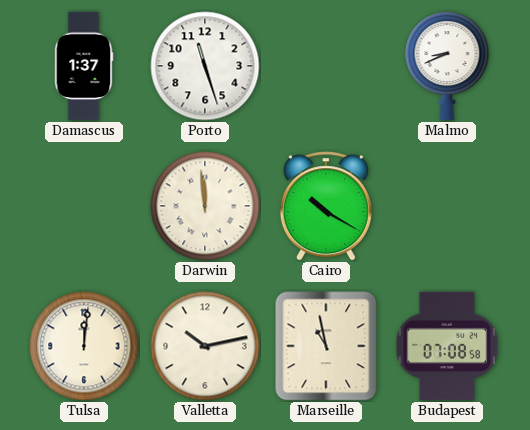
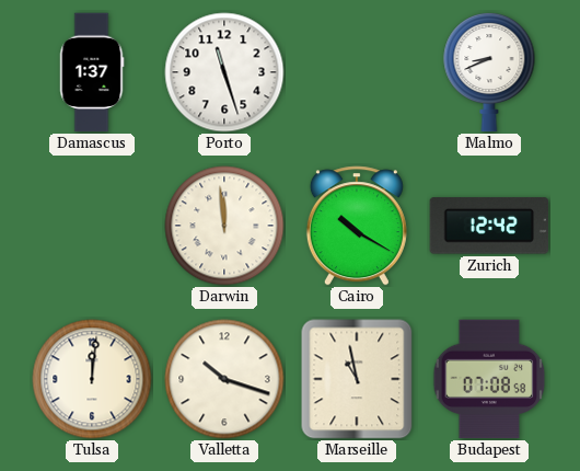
Zurich: none -> 12:42
Valletta: 10:13 -> 10:18
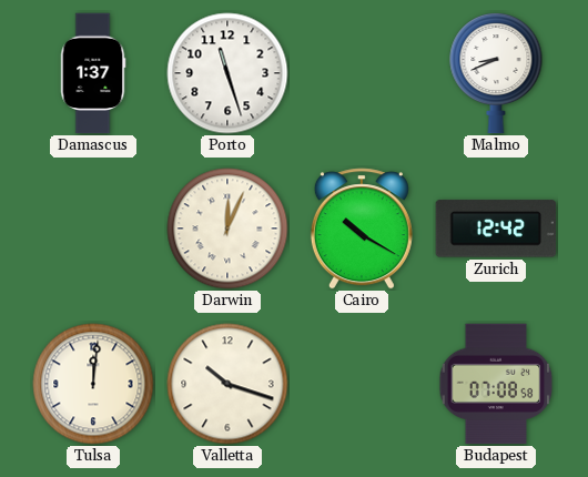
Darwin: 11:59 -> 12:04
Marseille: 10:58 -> none
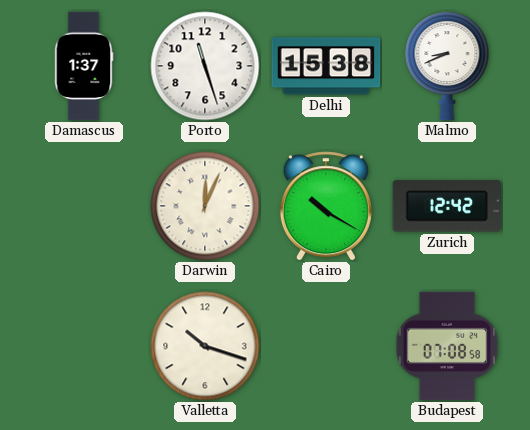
Delhi: none -> 15:38
Tulsa: 12:01 -> none
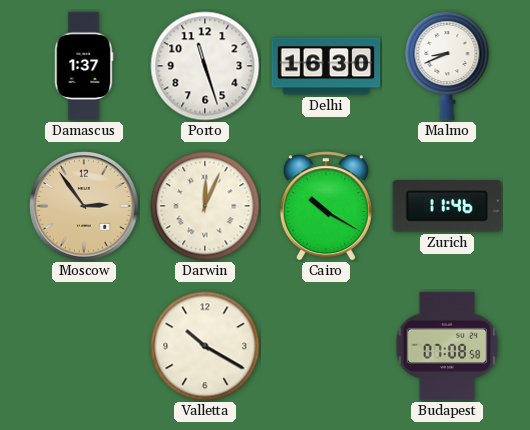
Delhi: 15:38 -> 16:30
Moscow: none -> 2:54
Zurich: 12:42 -> 11:46
Valletta: 10:18 -> 10:20
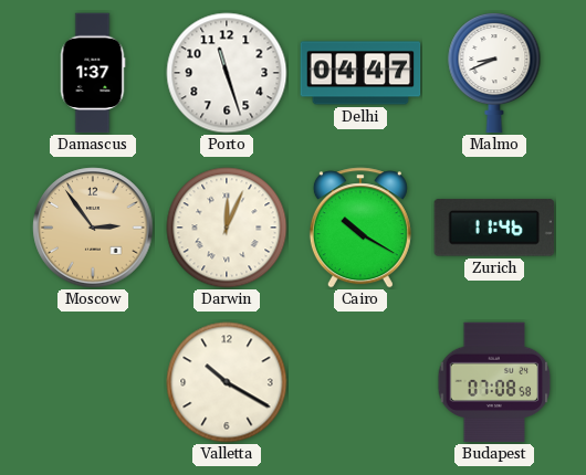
Delhi: 16:30 -> 04:47
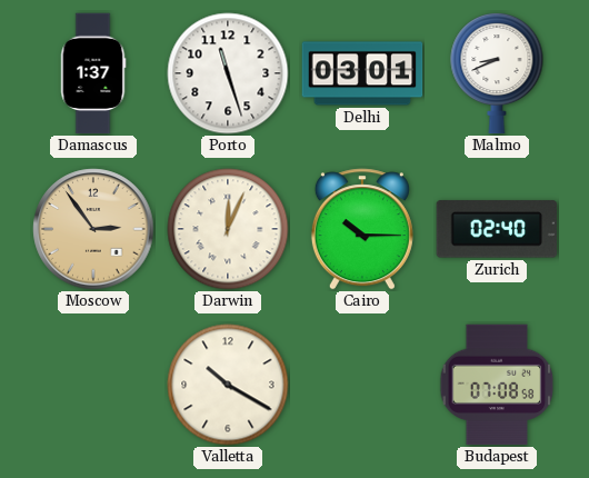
Delhi: 04:47 -> 03:01
Cairo: 10:20 -> 10:15
Zurich: 11:46 -> 02:40
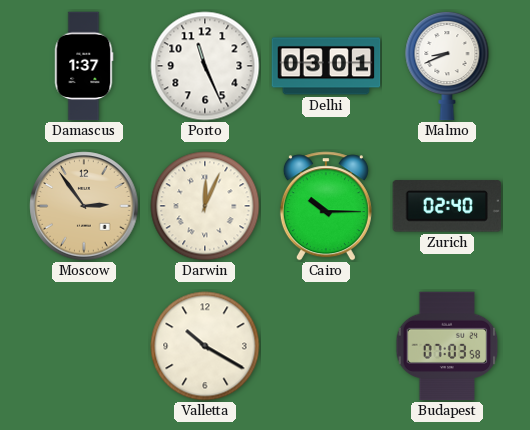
Porto: 11:27 -> 11:26
Budapest: 07:08 -> 07:03
